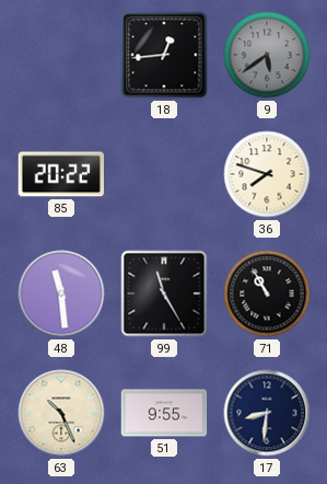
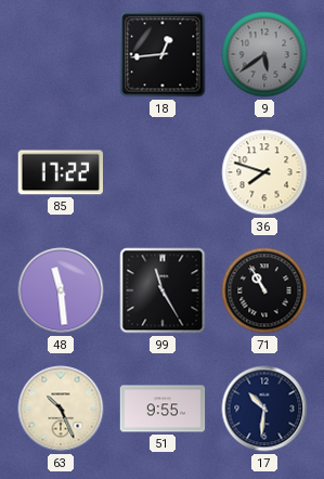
85: 20:22 -> 17:22
17: 8:31 -> 10:31
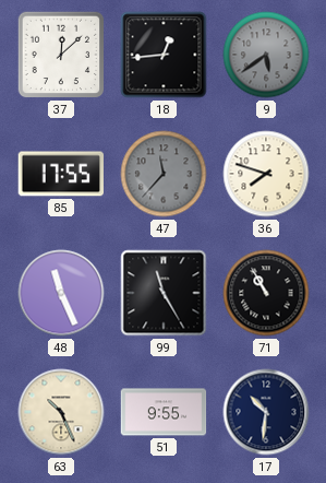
37: none -> 12:08
85: 17:22 -> 17:55
47: none -> 11:37
48: 11:29 -> 11:26
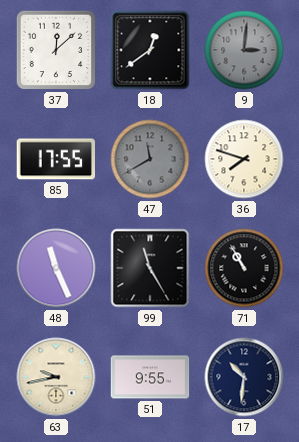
18: 12:44 -> 12:39
9: 5:39 -> 3:01
47: 11:37 -> 11:40
63: 10:26 -> 9:43
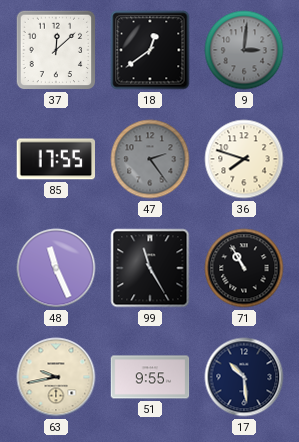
47: 11:40 -> 2:24
17: 10:31 -> 10:29
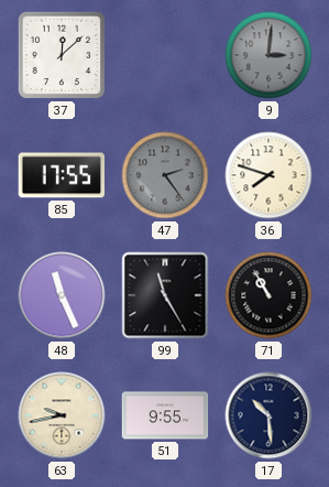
18: 12:39 -> none
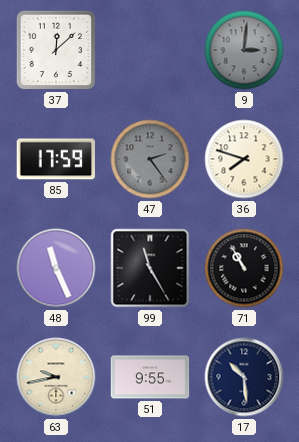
85: 17:55 -> 17:59
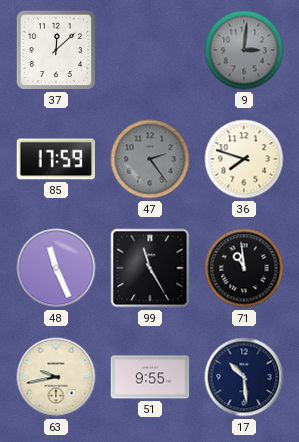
71: 10:55 -> 10:59
